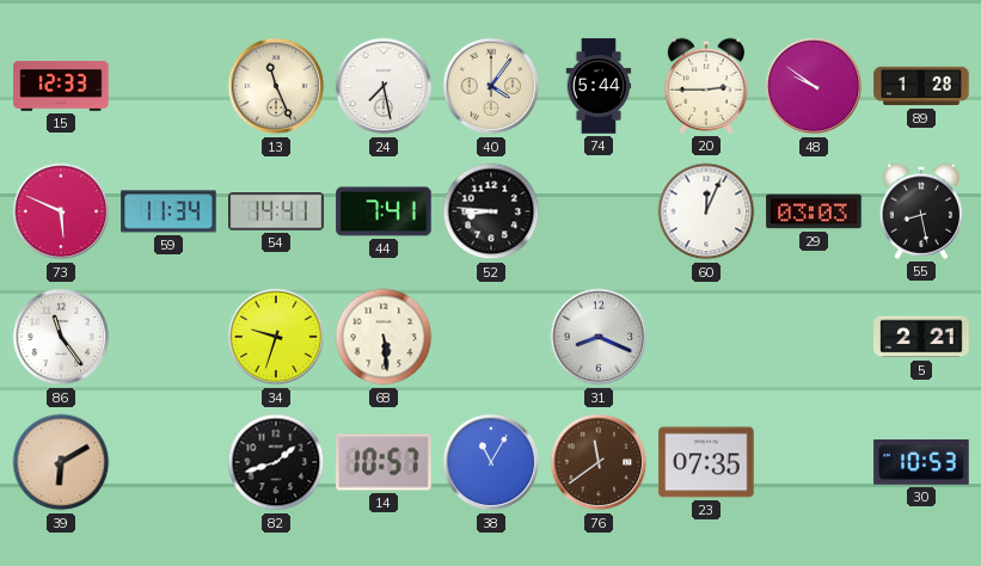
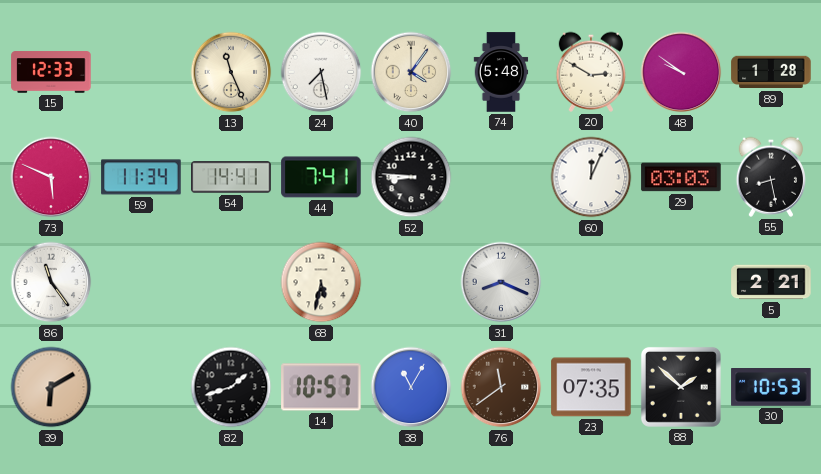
74: 5:44 -> 5:48
20: 2:45 -> 2:50
34: 9:33 -> none
68: 5:29 -> 5:32
88: none -> 1:52
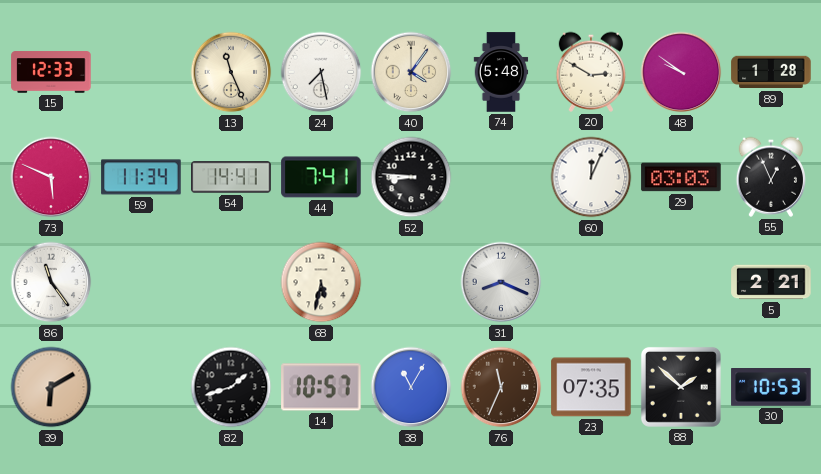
55: 8:28 -> 12:56
76: 11:39 -> 11:34
